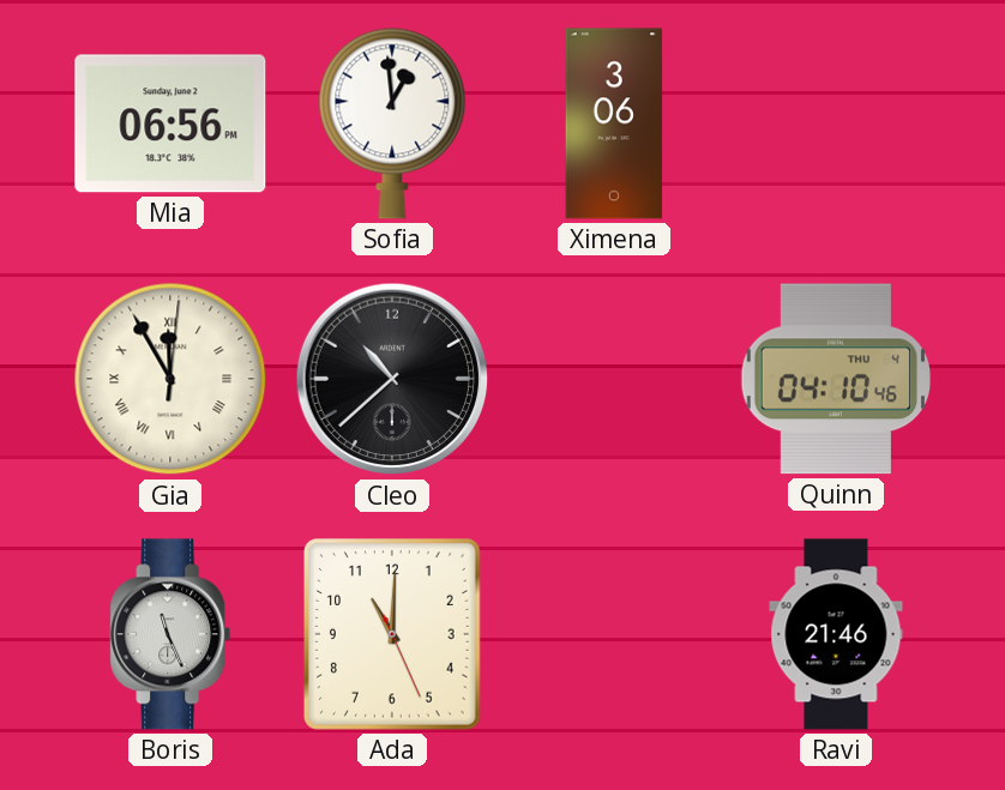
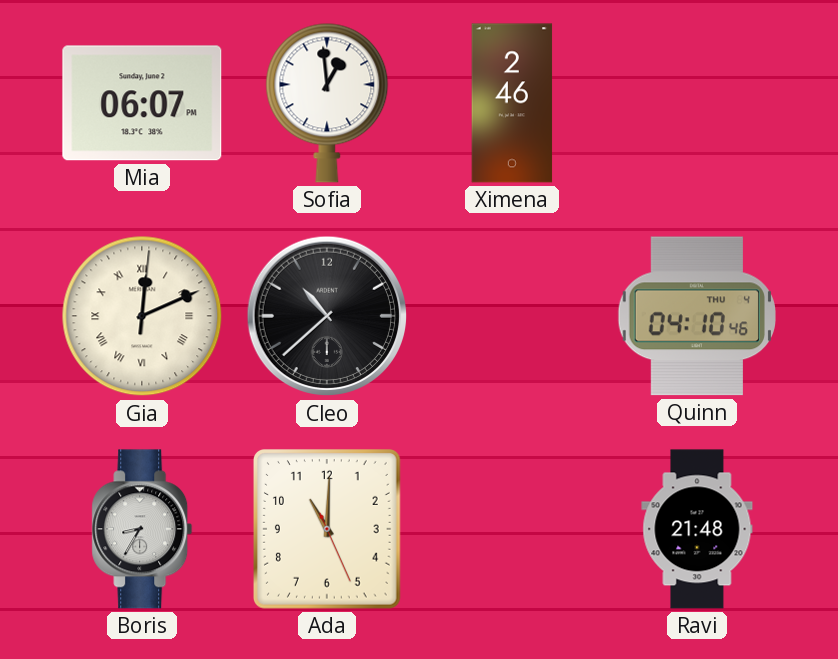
Mia: 06:56 -> 06:07
Ximena: 3:06 -> 2:46
Gia: 11:55 -> 12:11
Boris: 11:26 -> 8:35
Ravi: 21:46 -> 21:48
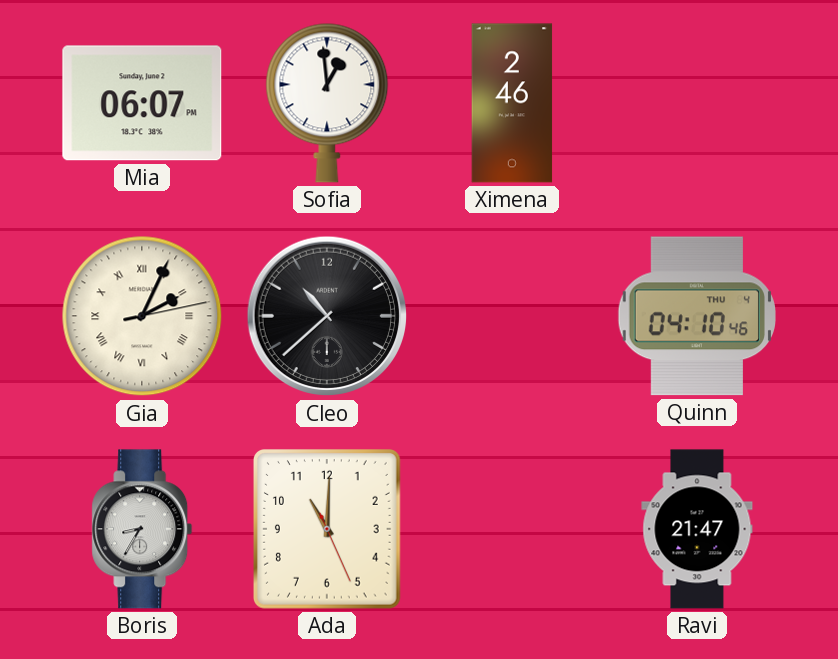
Gia: 12:11 -> 2:04
Ravi: 21:48 -> 21:47
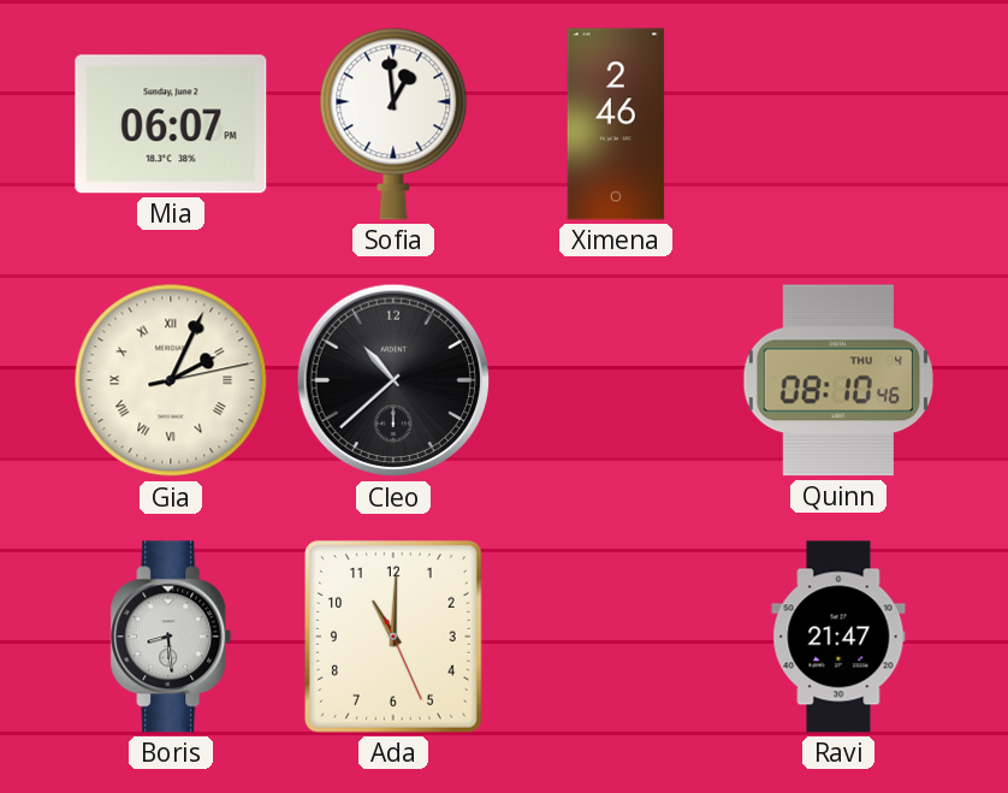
Quinn: 04:10 -> 08:10
Boris: 8:35 -> 8:29
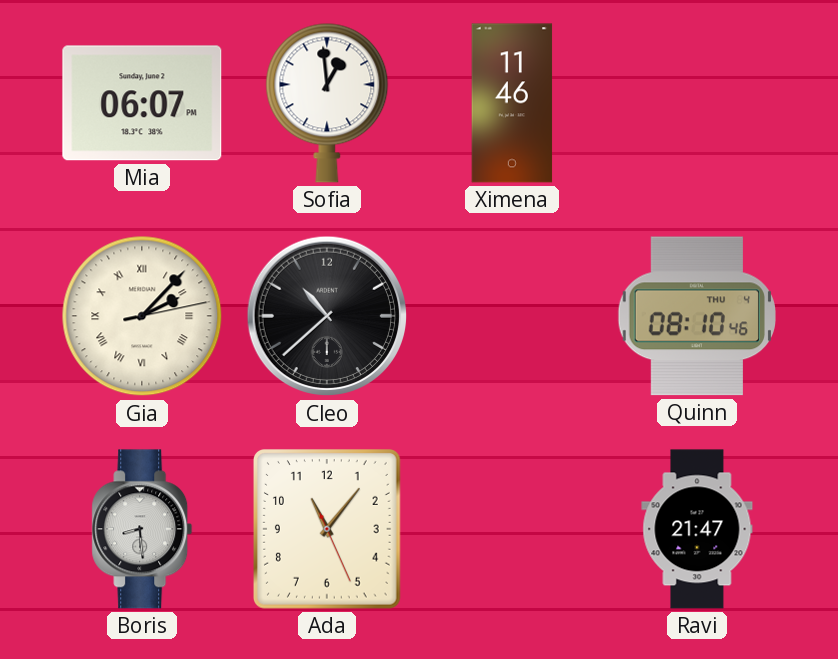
Ximena: 2:46 -> 11:46
Gia: 2:04 -> 2:07
Ada: 11:00 -> 11:06
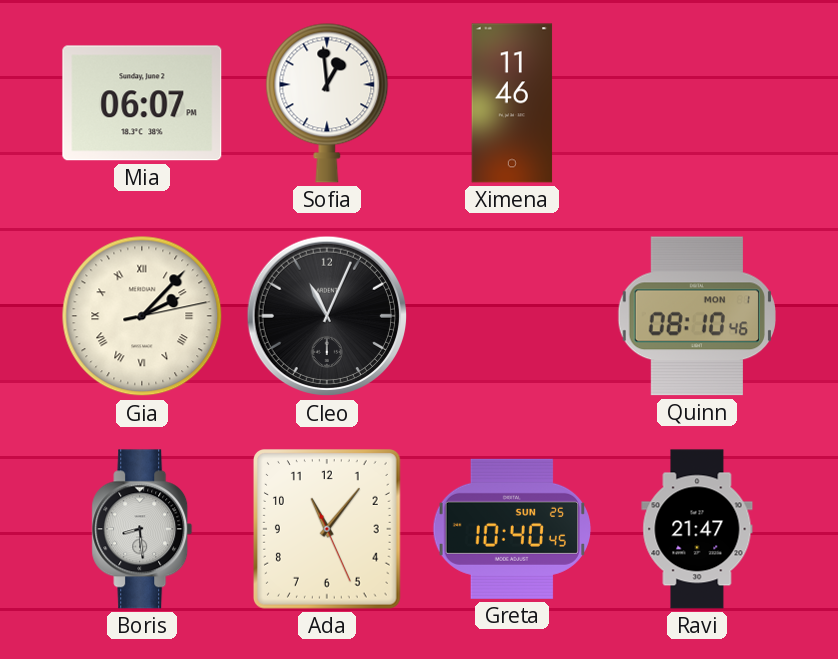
Cleo: 10:38 -> 11:04
Quinn date: THU 4 -> MON 1
Greta: none -> 10:40
